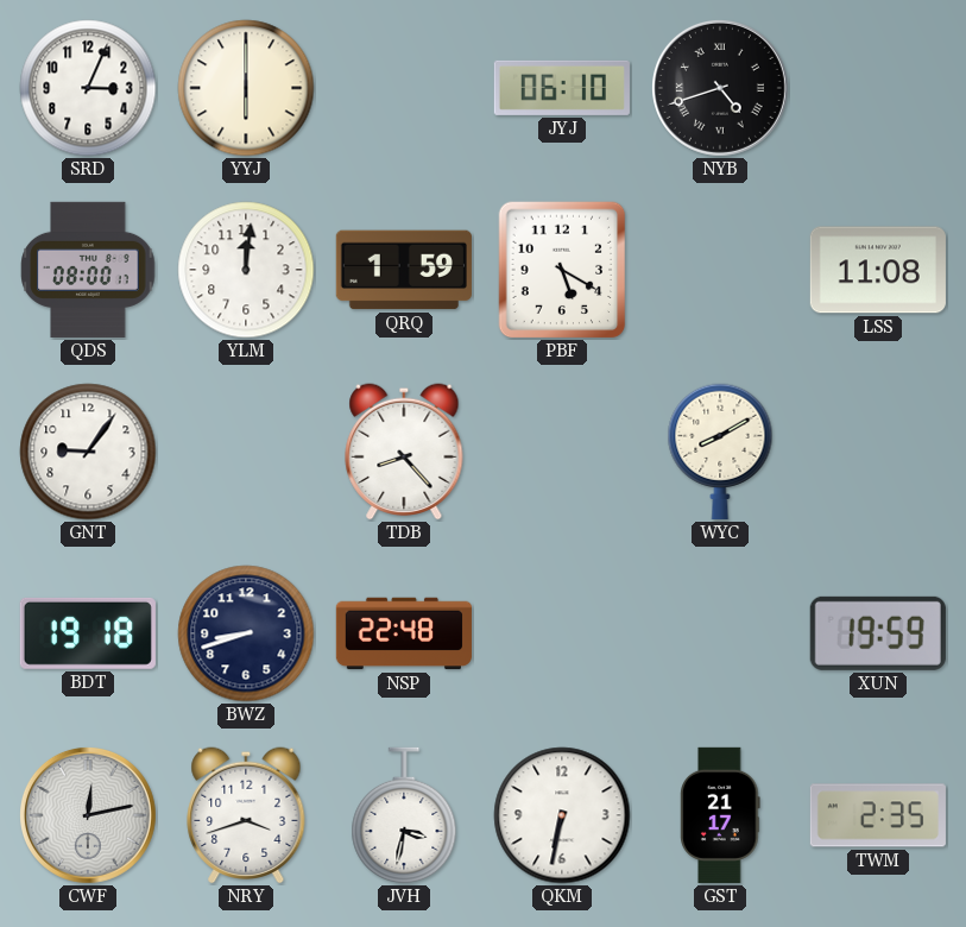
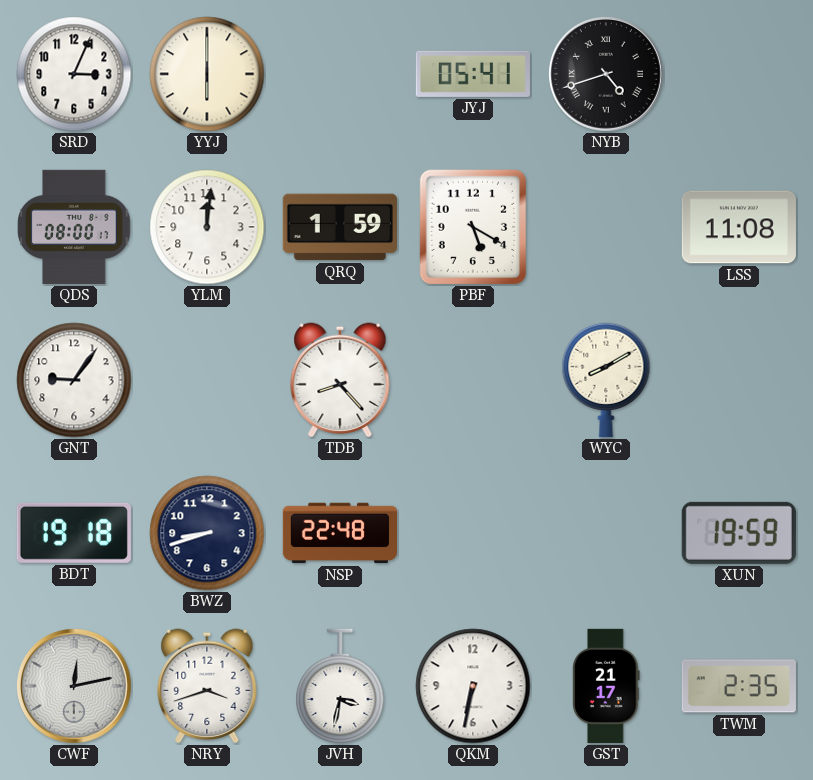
JYJ: 06:10 -> 05:41
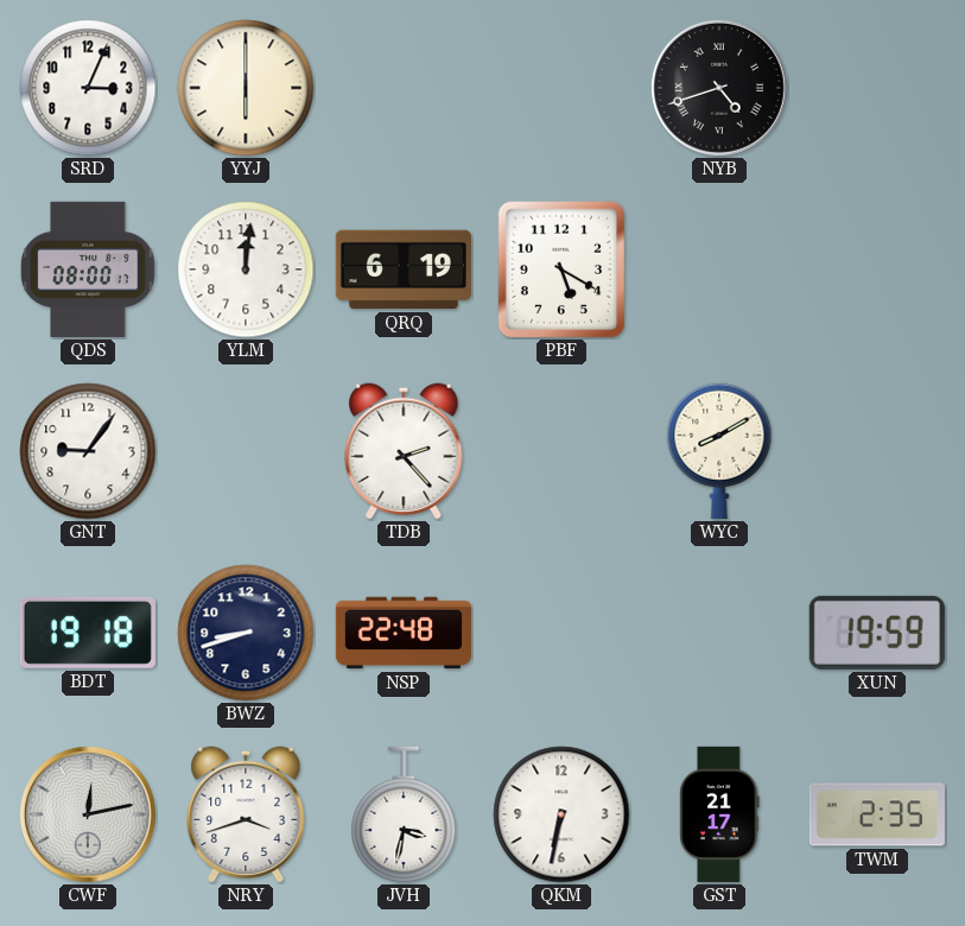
JYJ: 05:41 -> none
QRQ: 1:59 -> 6:19
LSS: 11:08 -> none
TDB: 8:23 -> 2:23
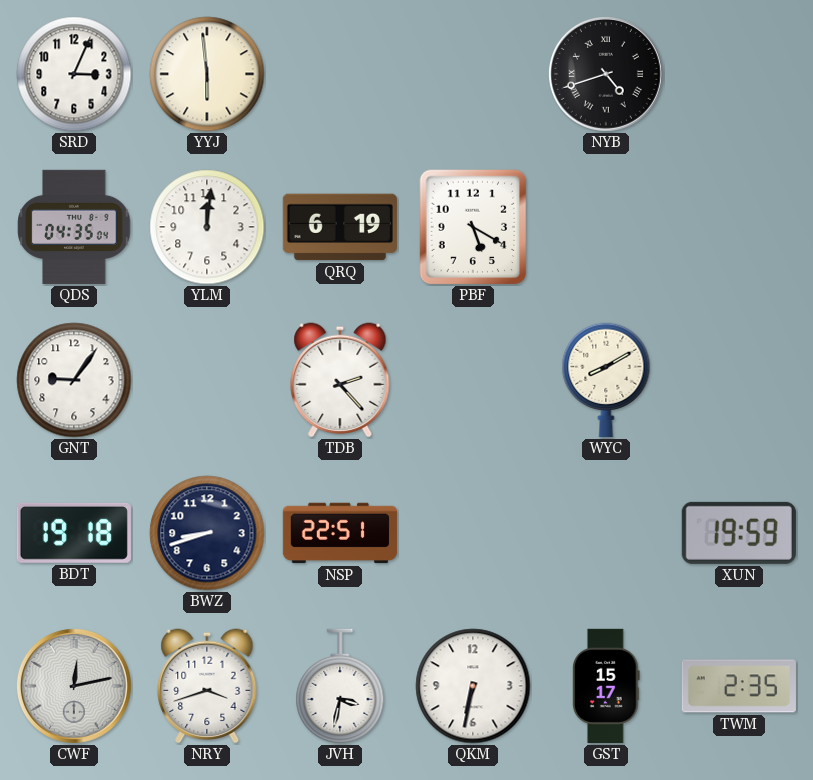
YYJ: 6:00 -> 5:59
QDS: 08:00 -> 04:35
NSP: 22:48 -> 22:51
GST: 21:17 -> 15:17
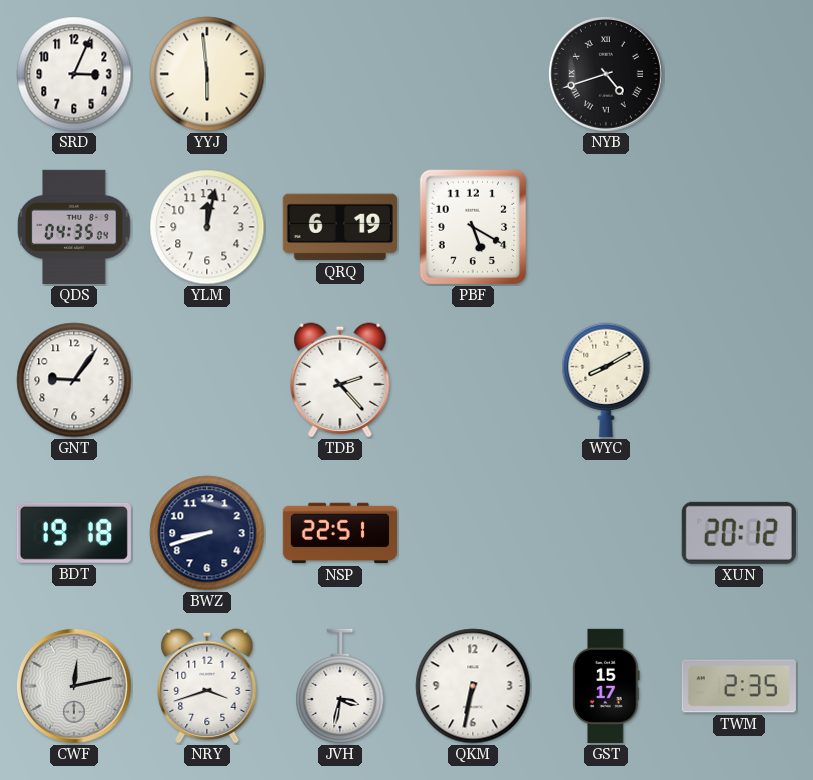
YLM: 12:01 -> 12:02
XUN: 19:59 -> 20:12
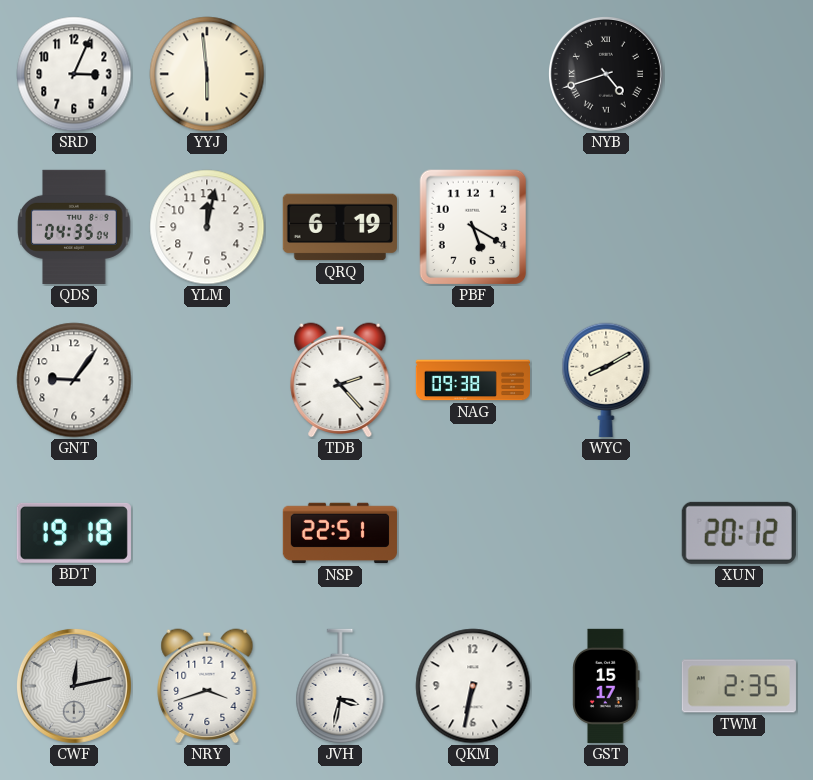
NAG: none -> 09:38
BWZ: 8:42 -> none
